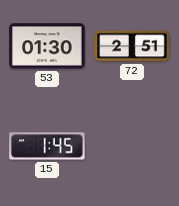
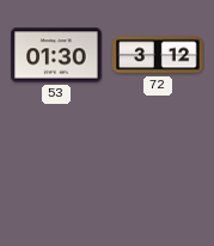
72: 2:51 -> 3:12
15: 1:45 -> none
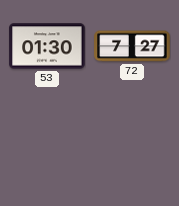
72: 3:12 -> 7:27
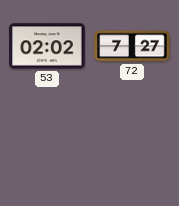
53: 01:30 -> 02:02
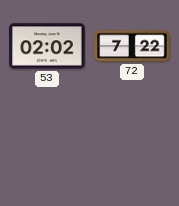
72: 7:27 -> 7:22
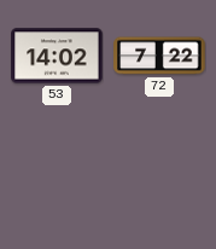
53: 02:02 -> 14:02
